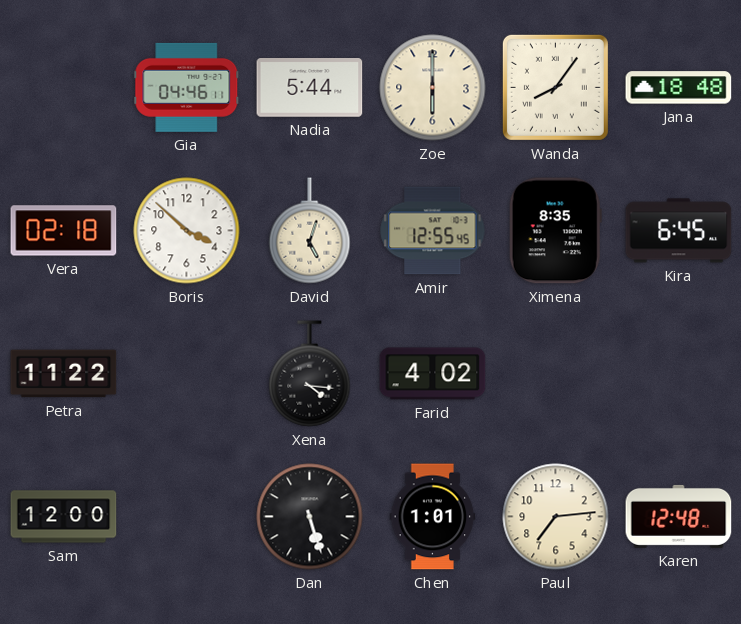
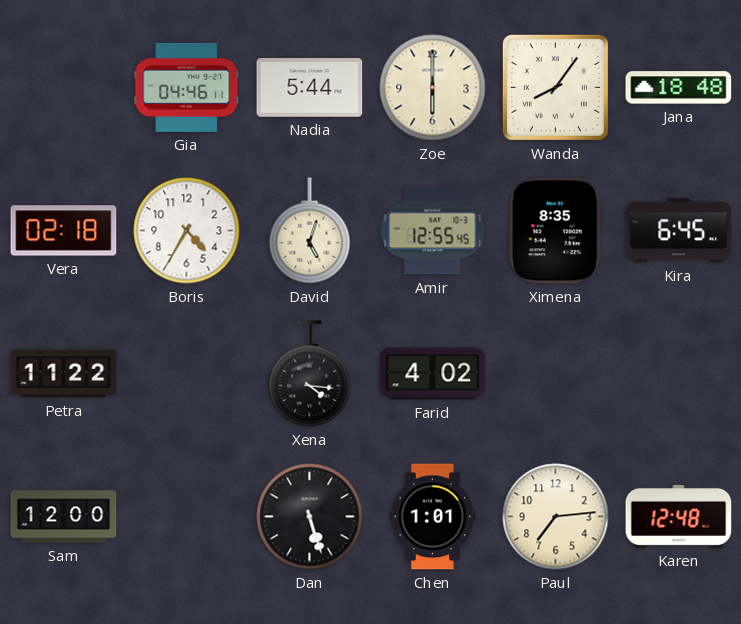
Boris: 3:52 -> 4:35
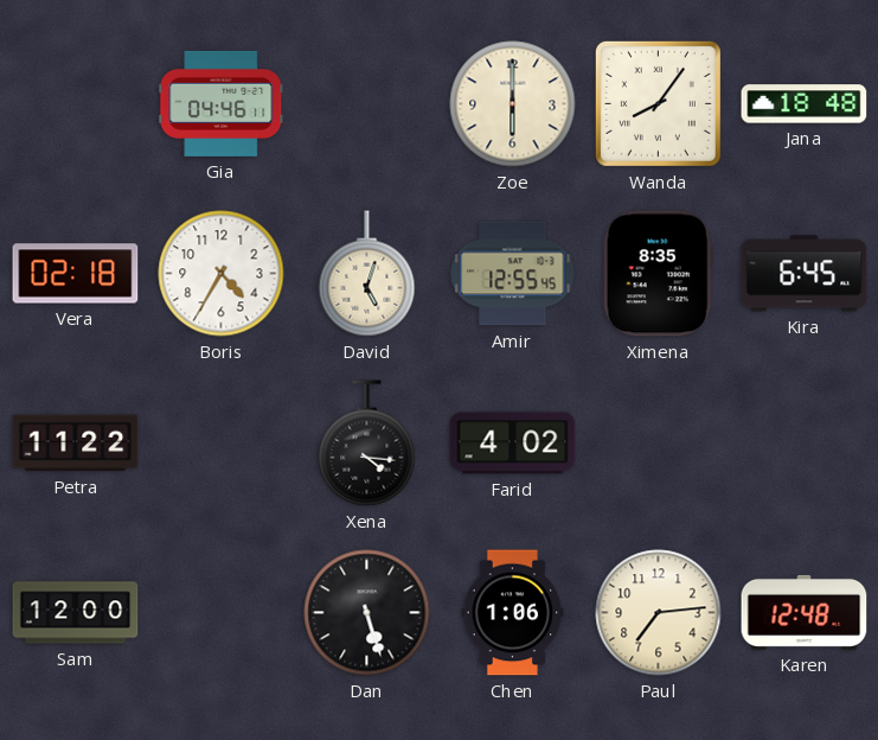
Nadia: 5:44 -> none
Chen: 1:01 -> 1:06
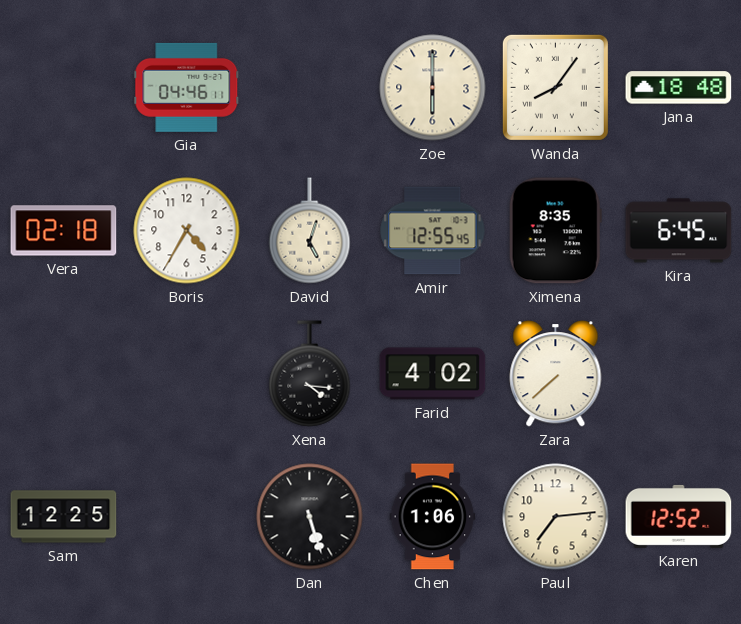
Petra: 11:22 -> none
Zara: none -> 7:38
Sam: 12:00 -> 12:25
Karen: 12:48 -> 12:52
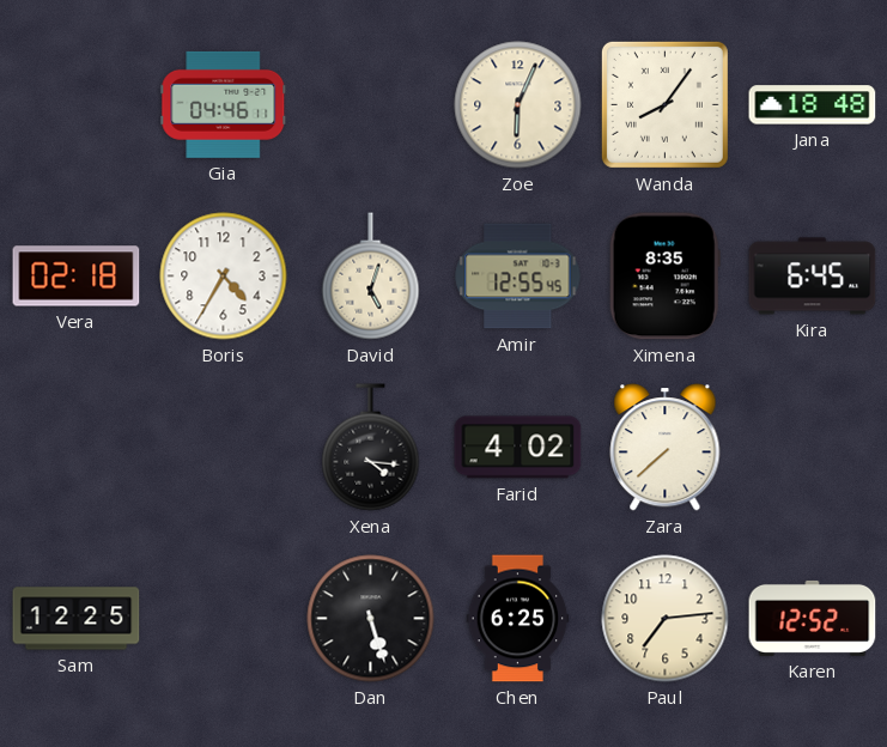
Zoe: 6:00 -> 6:04
Chen: 1:06 -> 6:25
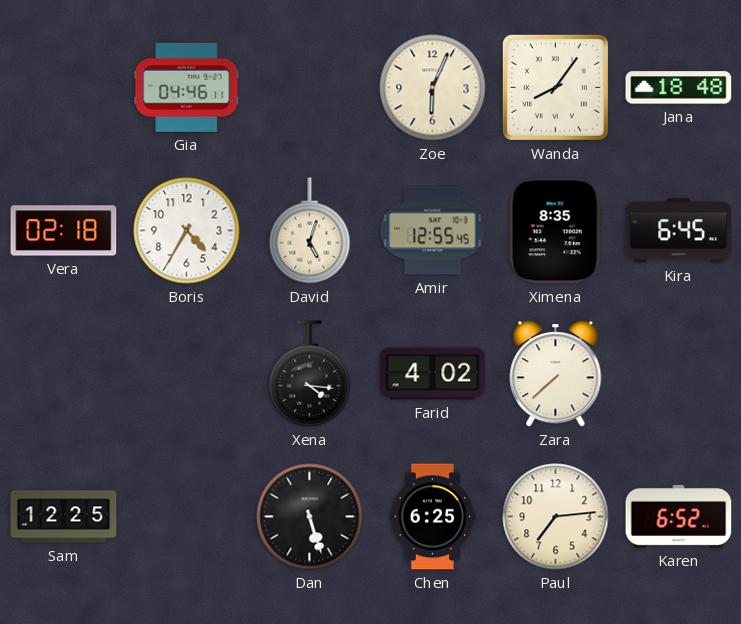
Karen: 12:52 -> 6:52
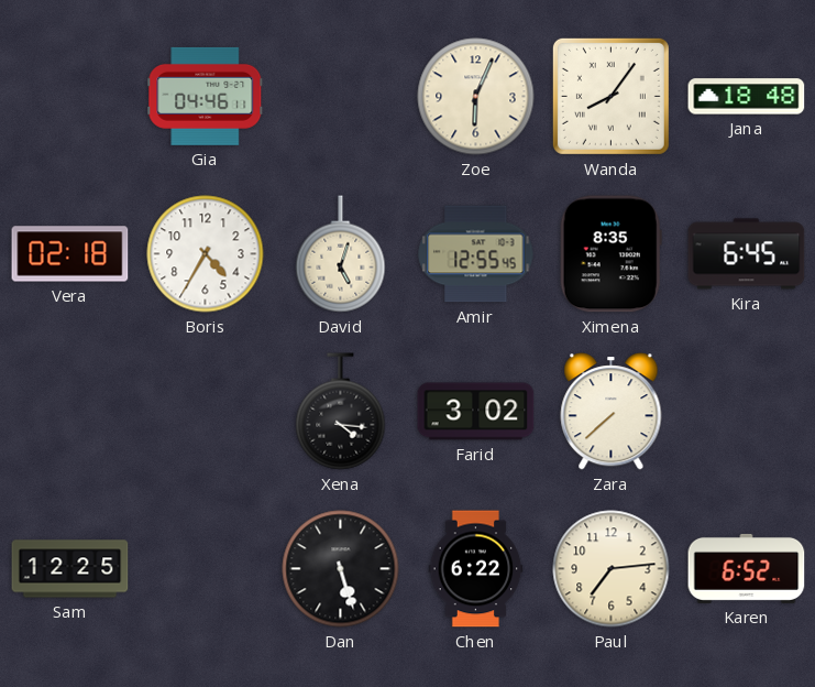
Farid: 4:02 -> 3:02
Chen: 6:25 -> 6:22
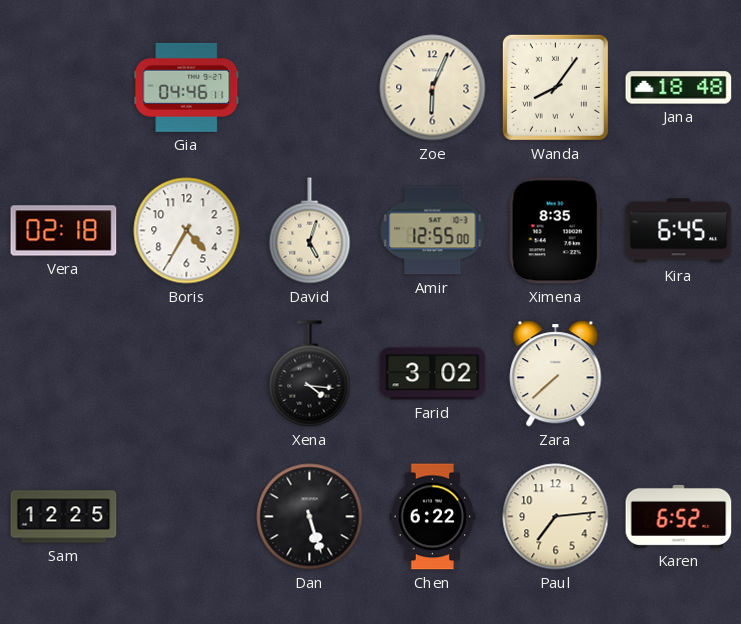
Amir: 12:55:45 -> 12:55:00
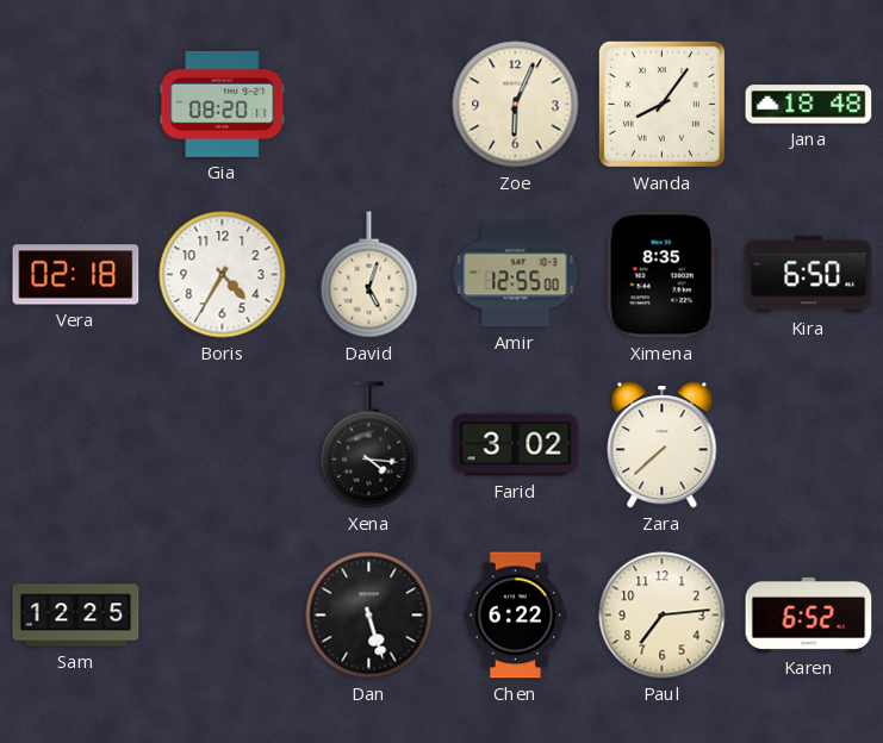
Gia: 04:46 -> 08:20
Kira: 6:45 -> 6:50
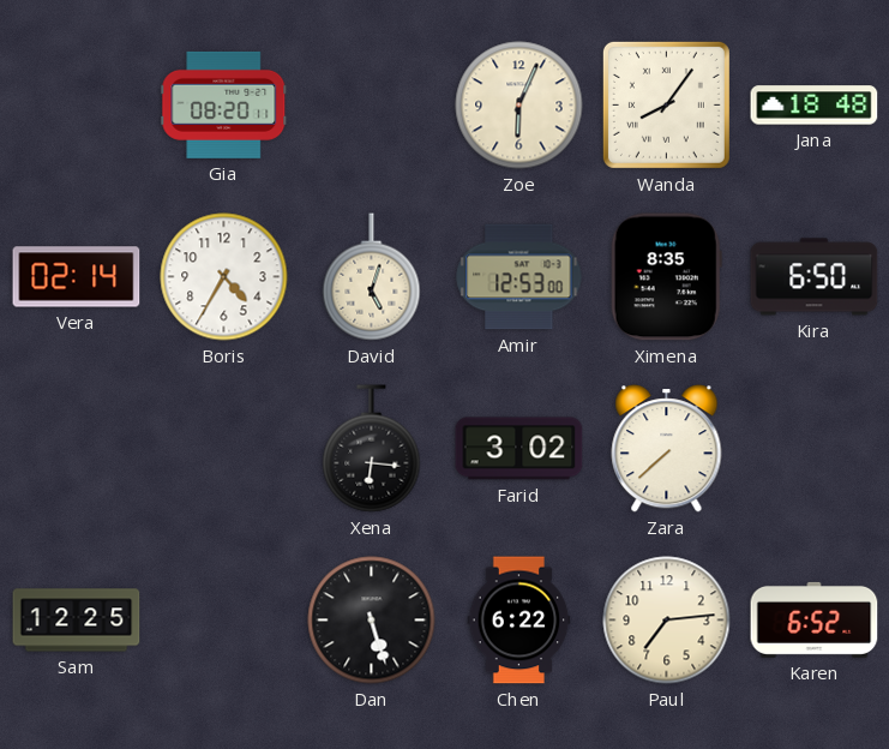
Vera: 02:18 -> 02:14
Amir: 12:55 -> 12:53
Xena: 4:16 -> 6:16
